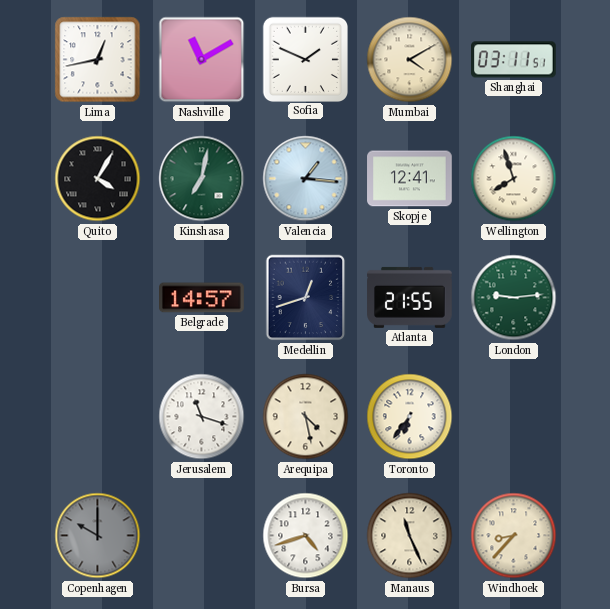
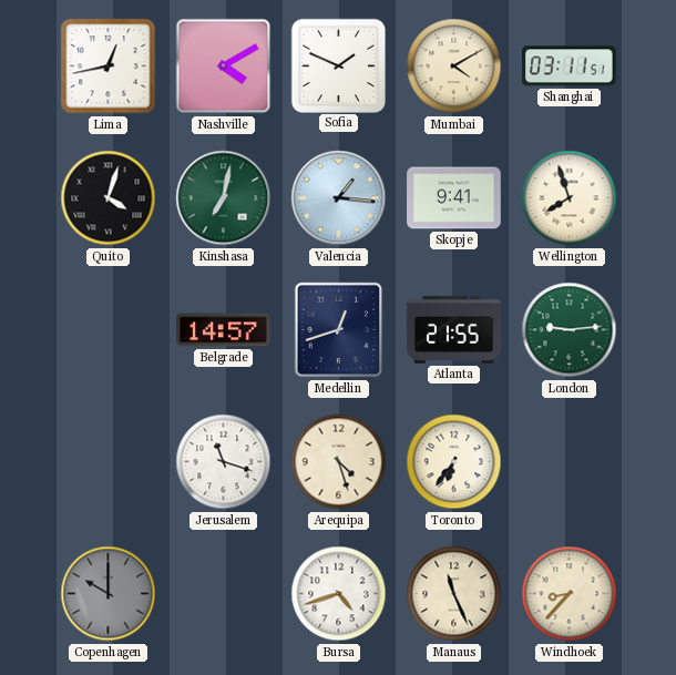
Nashville: 11:10 -> 4:10
Quito: 4:05 -> 4:03
Skopje: 12:41 -> 9:41
Arequipa: 4:28 -> 4:27
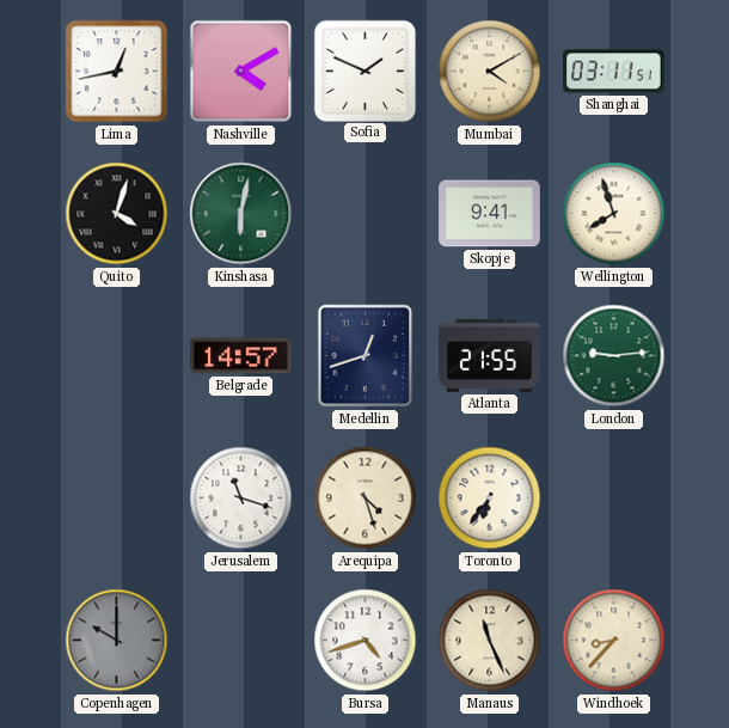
Kinshasa: 7:02 -> 6:02
Valencia: 1:16 -> none
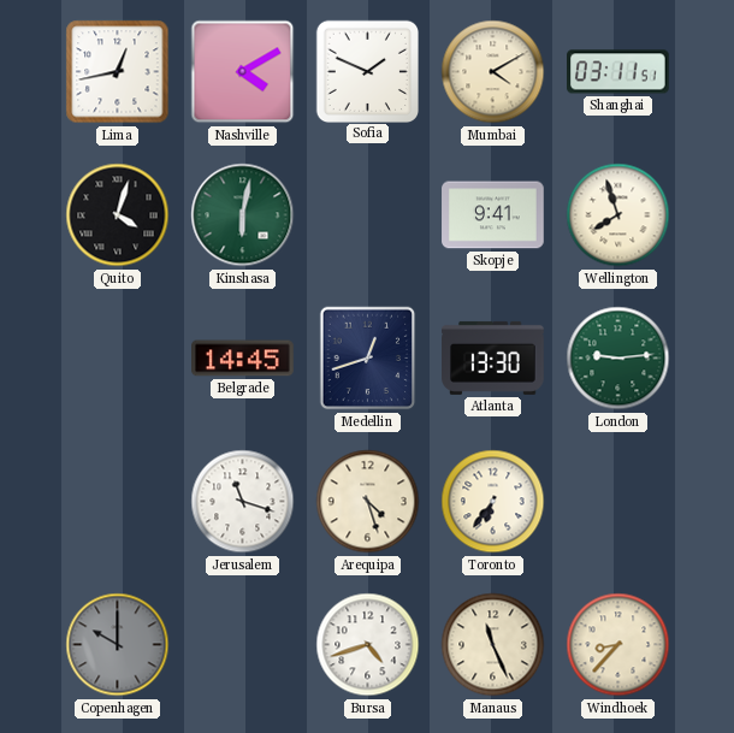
Belgrade: 14:57 -> 14:45
Atlanta: 21:55 -> 13:30
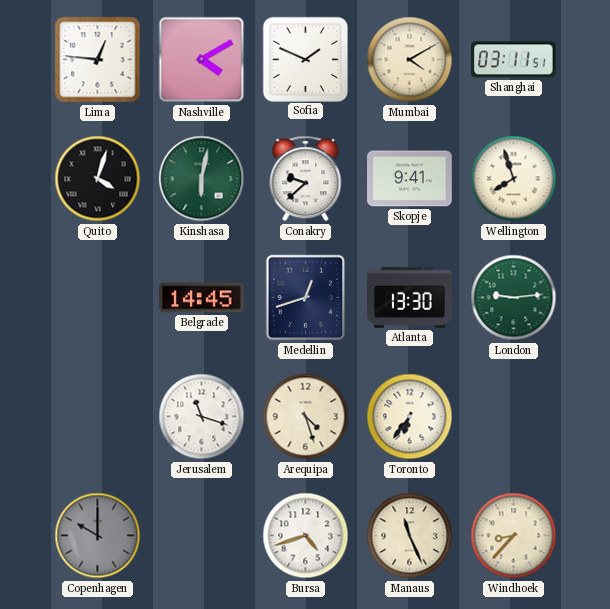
Lima: 12:43 -> 12:46
Conakry: none -> 9:38
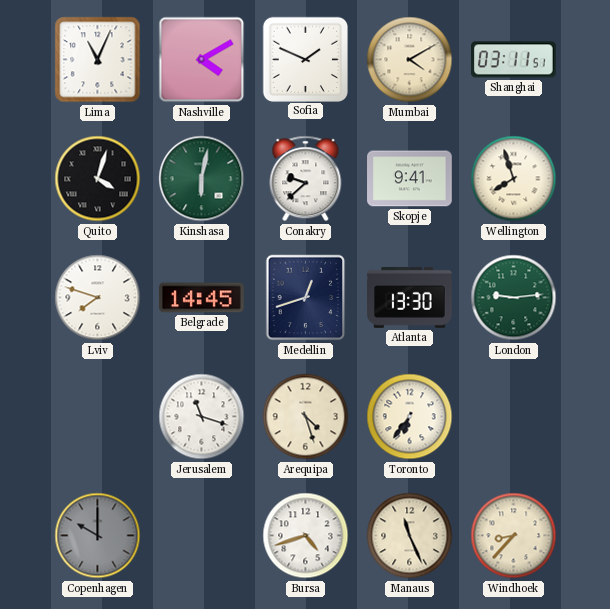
Lima: 12:46 -> 11:04
Lviv: none -> 7:48
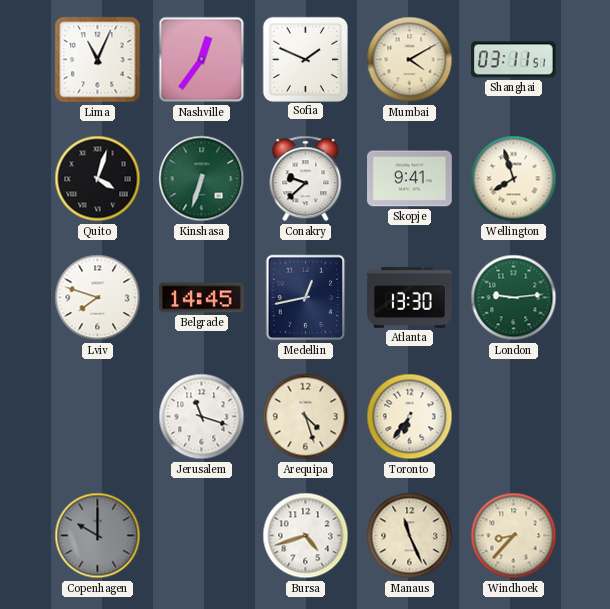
Nashville: 4:10 -> 12:36
Kinshasa: 6:02 -> 6:33
Medellin: 12:42 -> 12:43
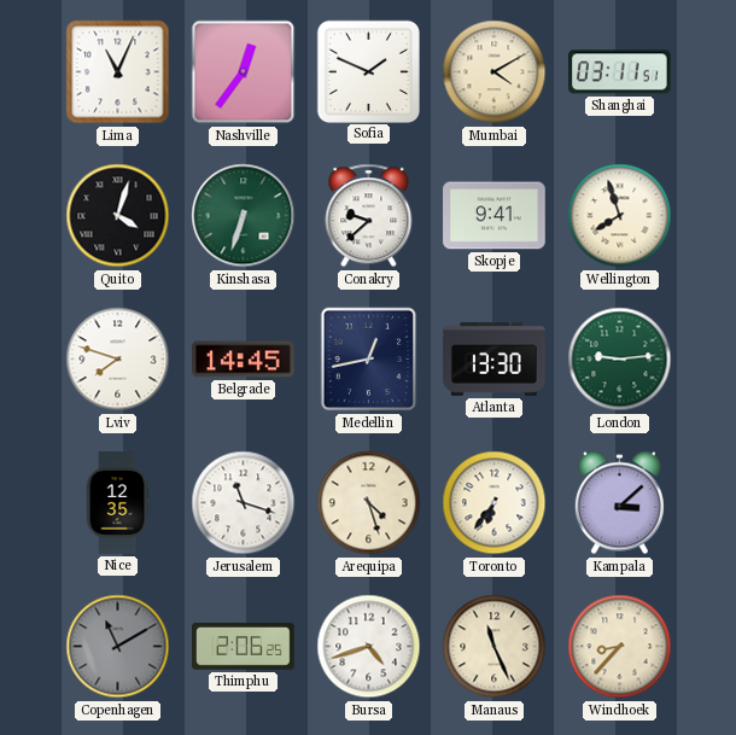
Nice: none -> 12:35
Kampala: none -> 3:08
Copenhagen: 10:00 -> 11:10
Thimphu: none -> 2:06
